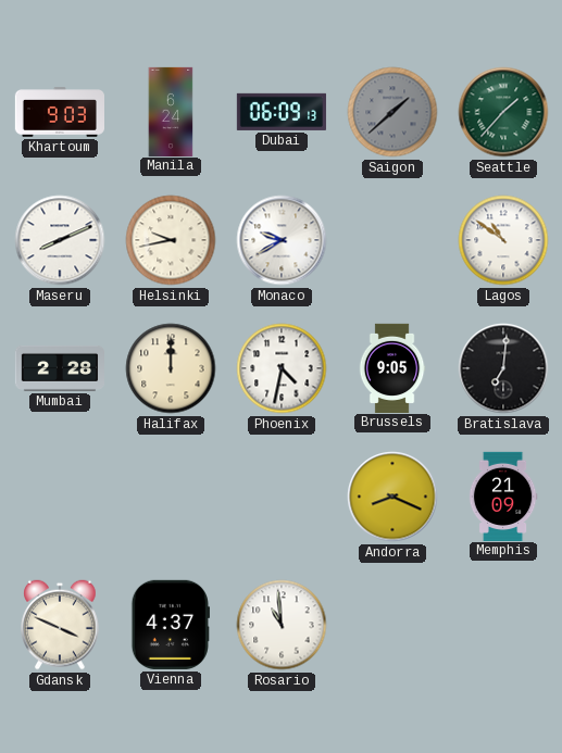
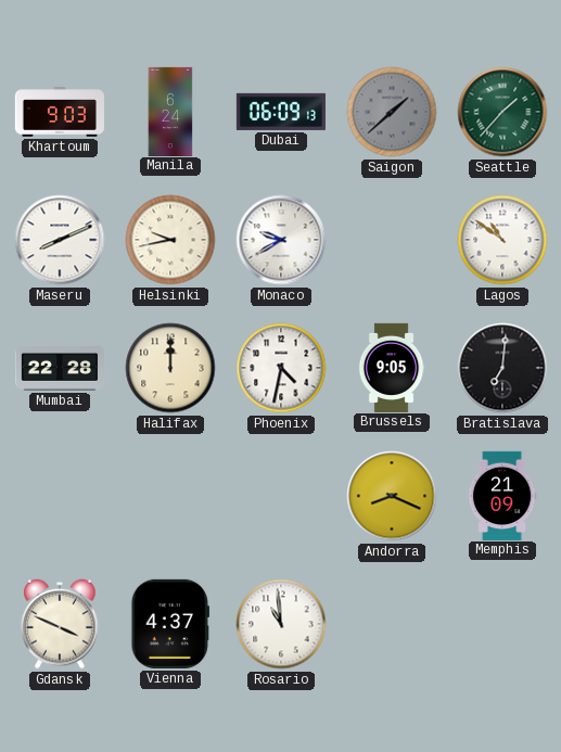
Mumbai: 2:28 -> 22:28
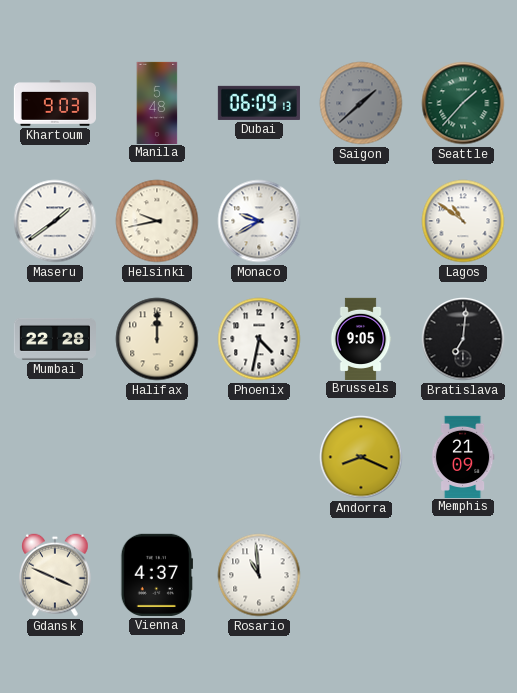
Manila: 6:24 -> 5:48
Maseru: 8:11 -> 1:39
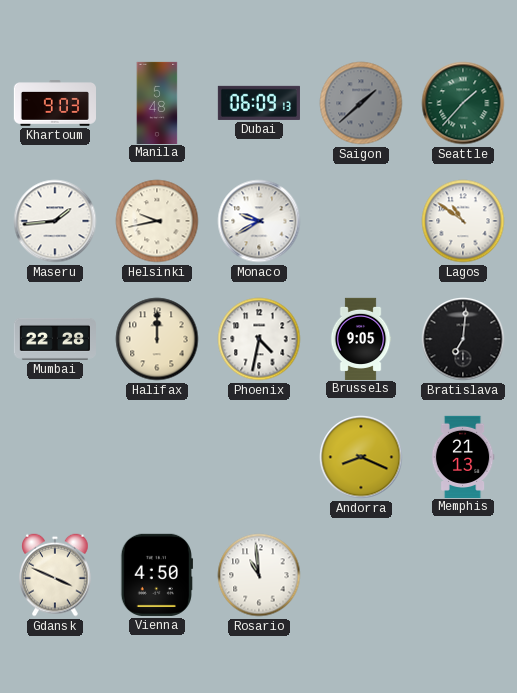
Maseru: 1:39 -> 1:44
Memphis: 21:09 -> 21:13
Vienna: 4:37 -> 4:50
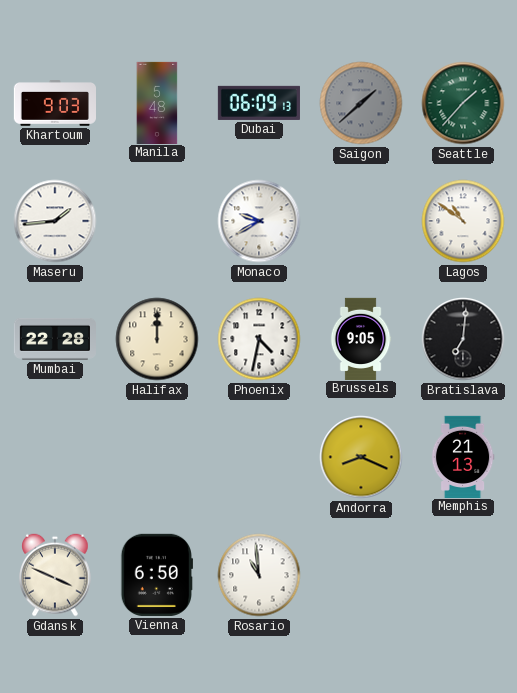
Helsinki: 9:43 -> none
Vienna: 4:50 -> 6:50
